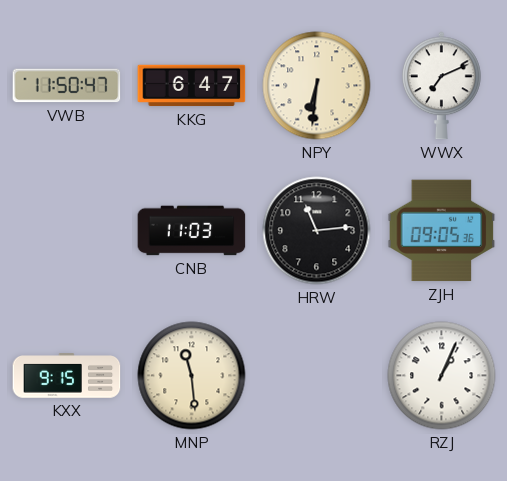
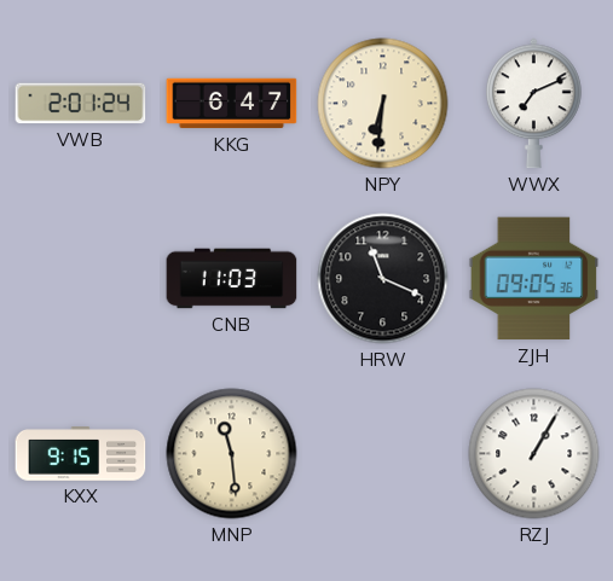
VWB: 11:50 -> 2:01
HRW: 11:14 -> 11:19
RZJ: 1:04 -> 1:05
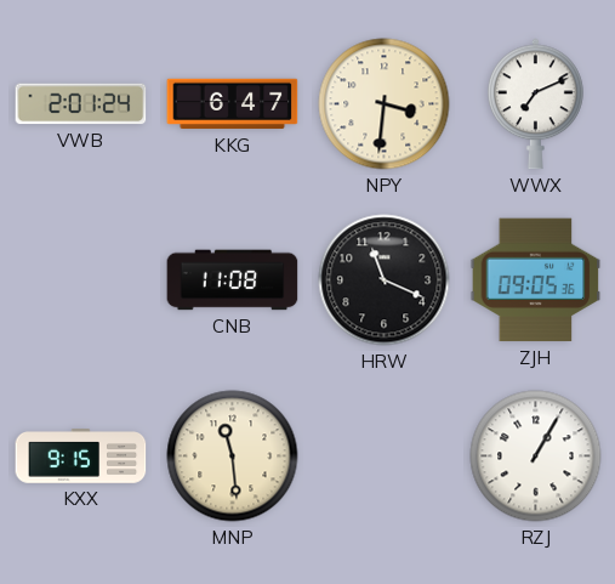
NPY: 6:31 -> 3:31
CNB: 11:03 -> 11:08
